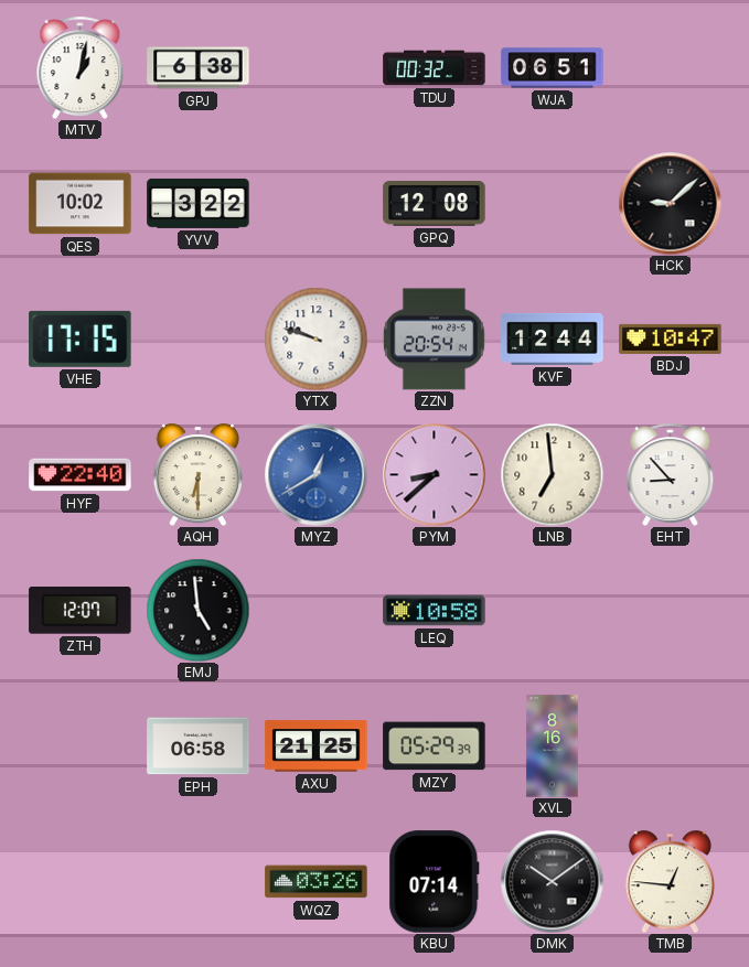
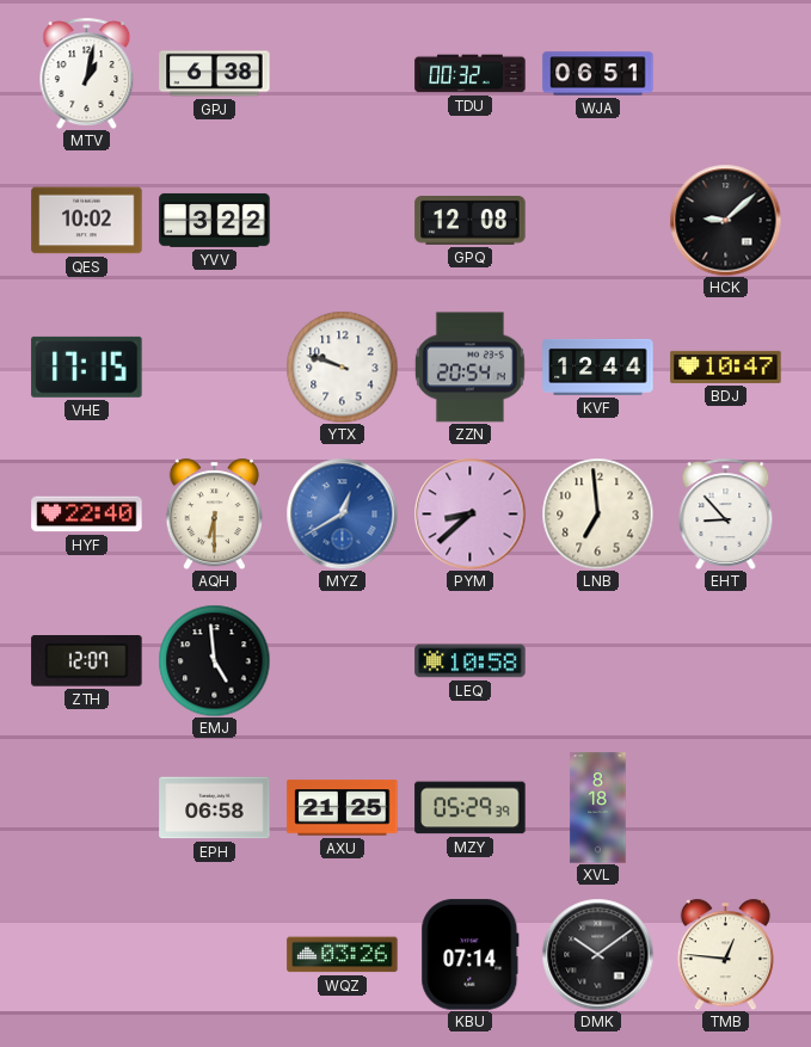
XVL: 8:16 -> 8:18
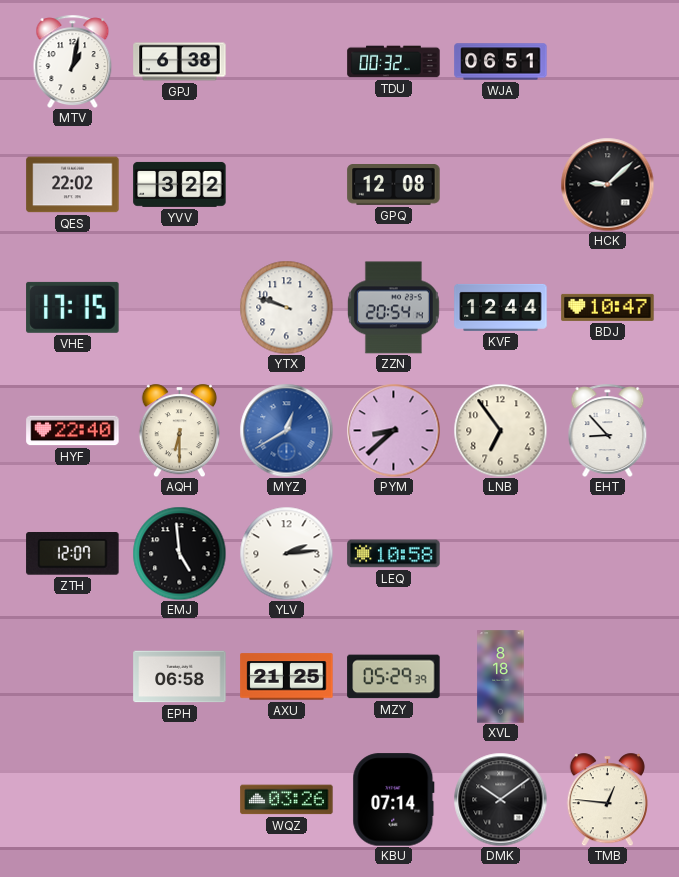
QES: 10:02 -> 22:02
LNB: 6:59 -> 6:54
YLV: none -> 2:14
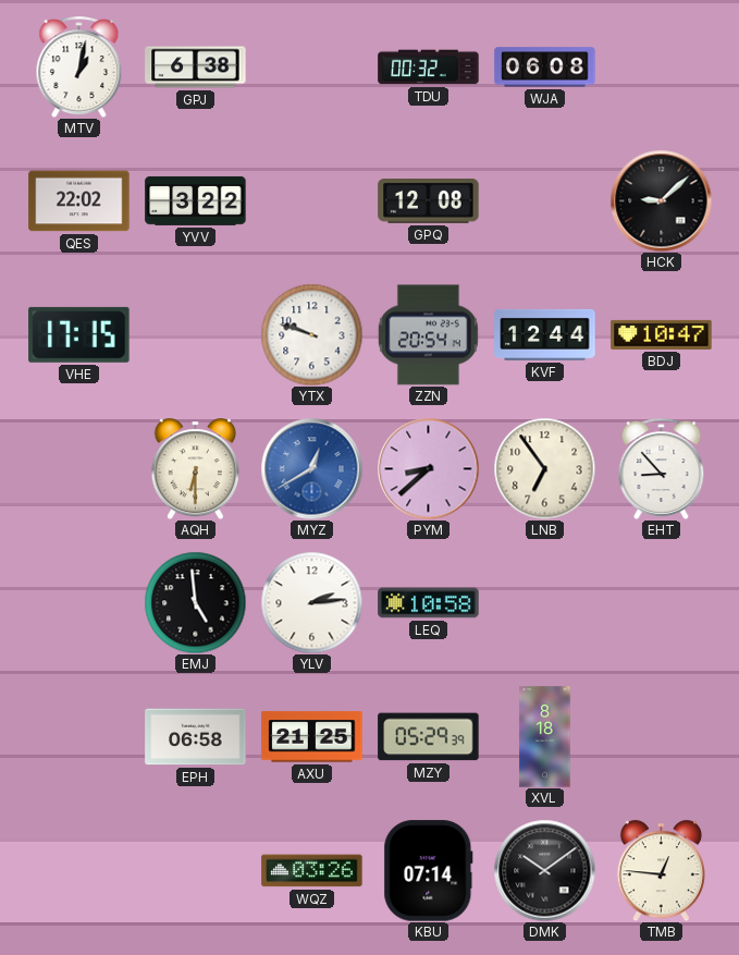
WJA: 06:51 -> 06:08
HYF: 22:40 -> none
ZTH: 12:07 -> none
